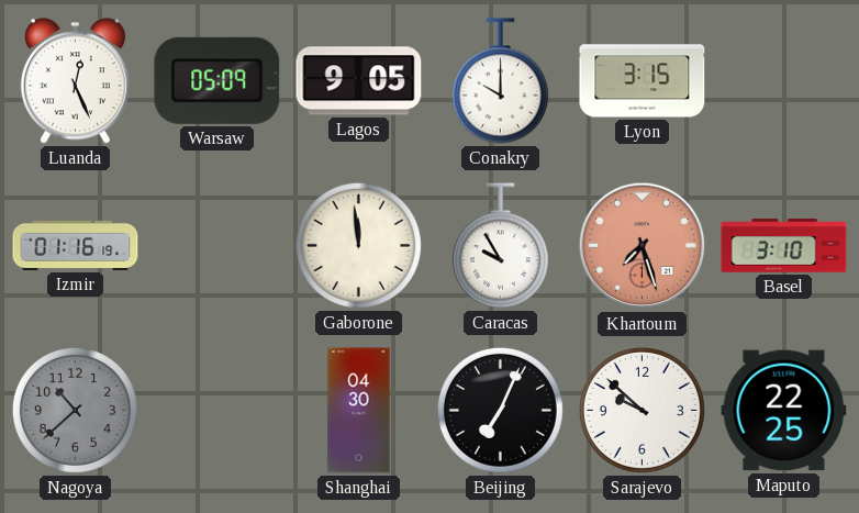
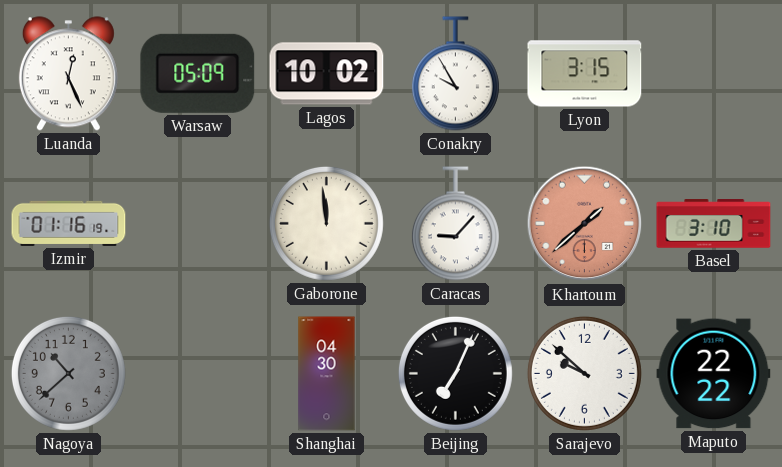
Lagos: 9:05 -> 10:02
Conakry: 10:00 -> 9:55
Caracas: 9:55 -> 9:07
Khartoum: 7:27 -> 1:38
Maputo: 22:25 -> 22:22
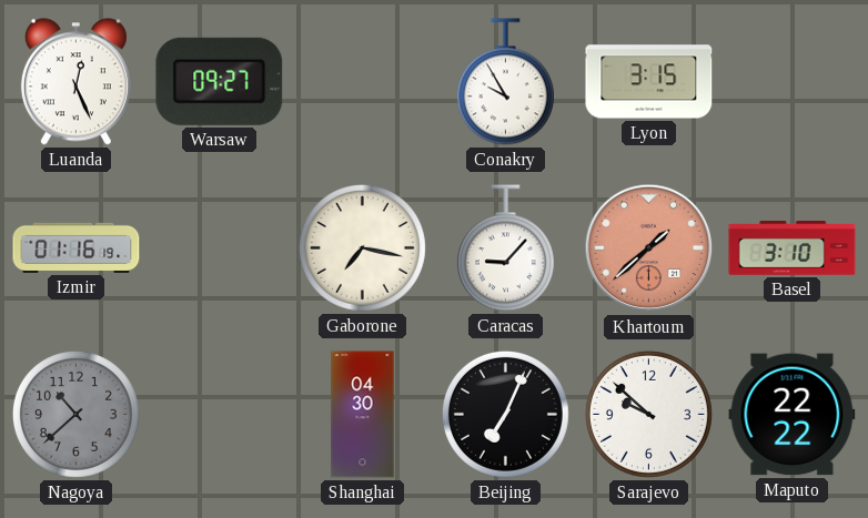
Warsaw: 05:09 -> 09:27
Lagos: 10:02 -> none
Gaborone: 11:59 -> 7:17
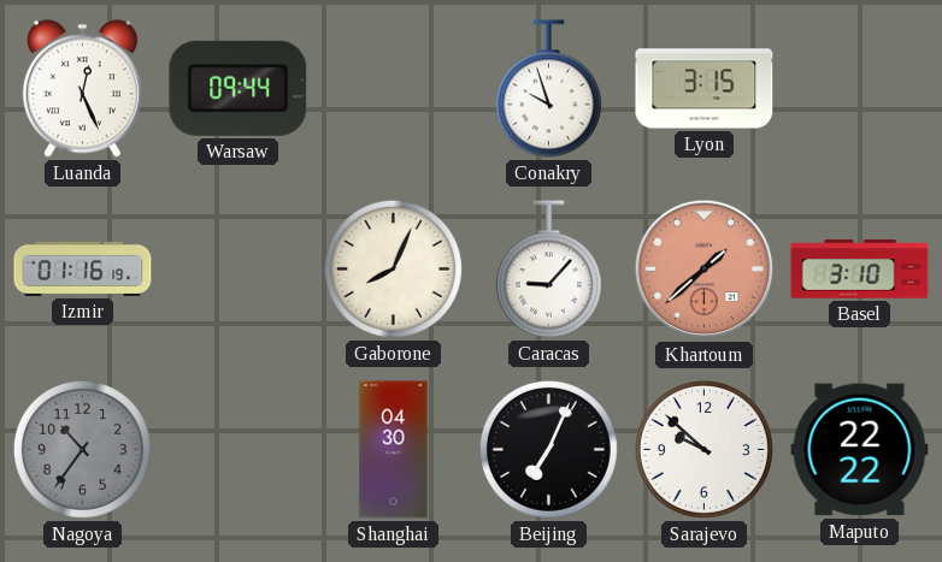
Warsaw: 09:27 -> 09:44
Conakry: 9:55 -> 9:57
Gaborone: 7:17 -> 8:04
Nagoya: 10:38 -> 10:36
